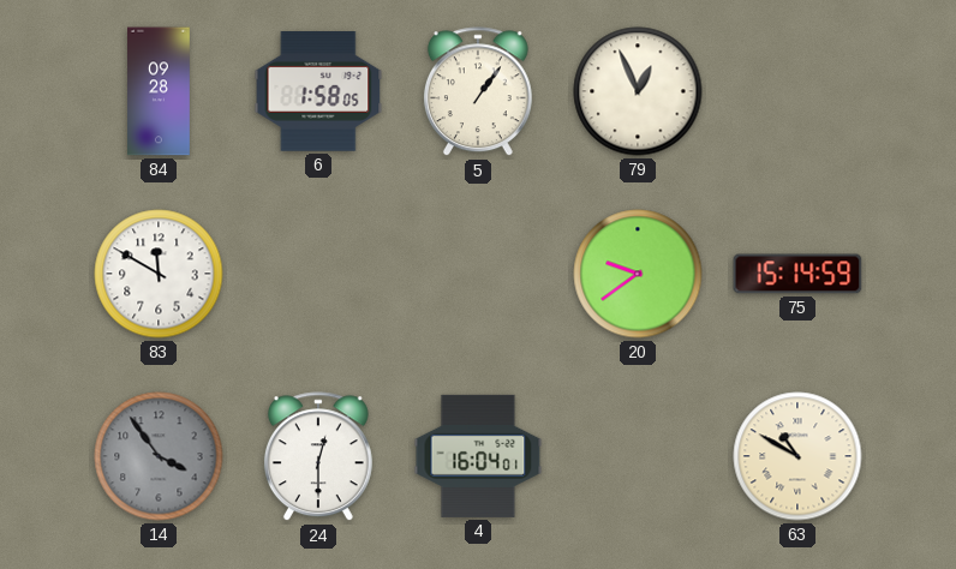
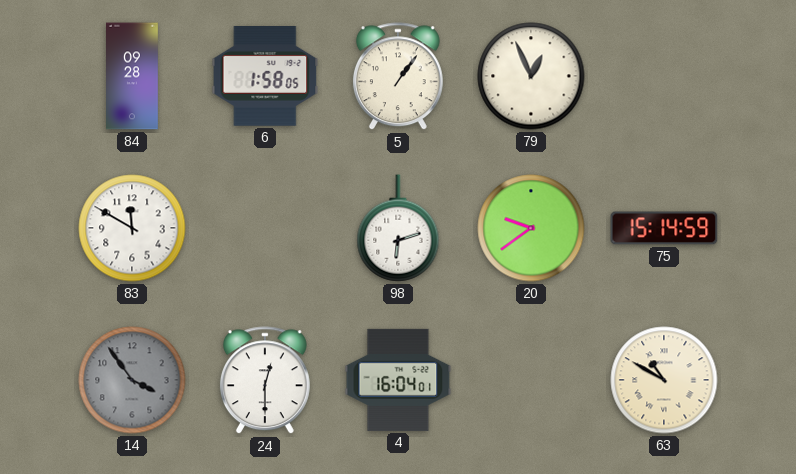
98: none -> 6:12
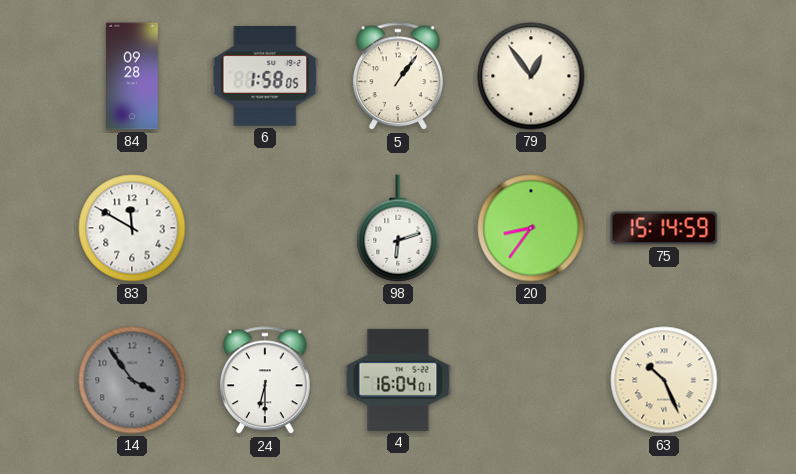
79: 12:56 -> 12:54
20: 9:39 -> 8:36
24: 12:30 -> 6:30
63: 10:50 -> 10:26
